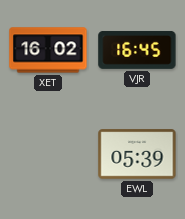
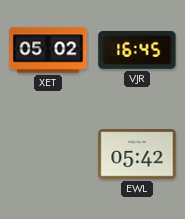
XET: 16:02 -> 05:02
EWL: 05:39 -> 05:42
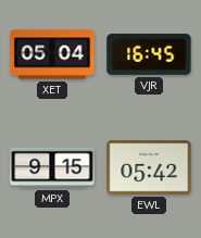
XET: 05:02 -> 05:04
MPX: none -> 9:15
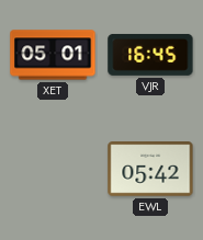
XET: 05:04 -> 05:01
MPX: 9:15 -> none
